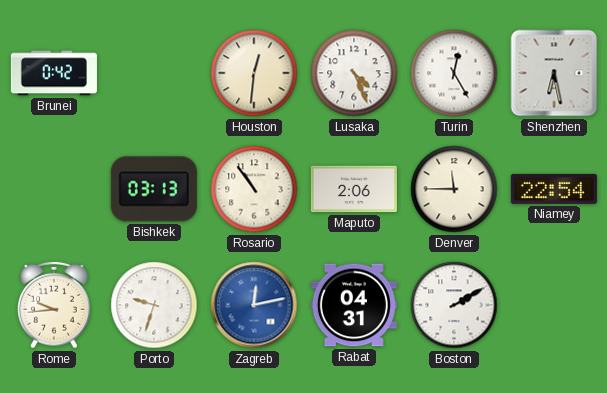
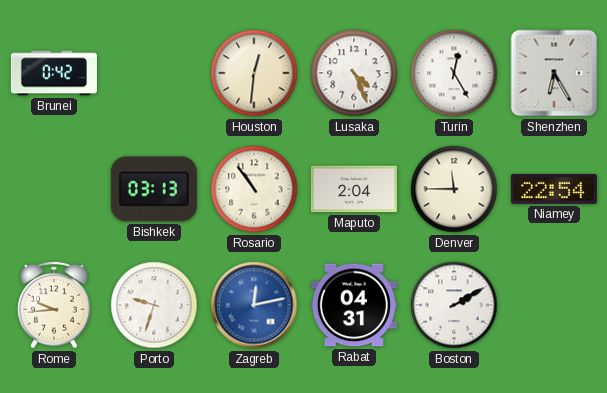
Shenzhen: 6:28 -> 6:25
Maputo: 2:06 -> 2:04
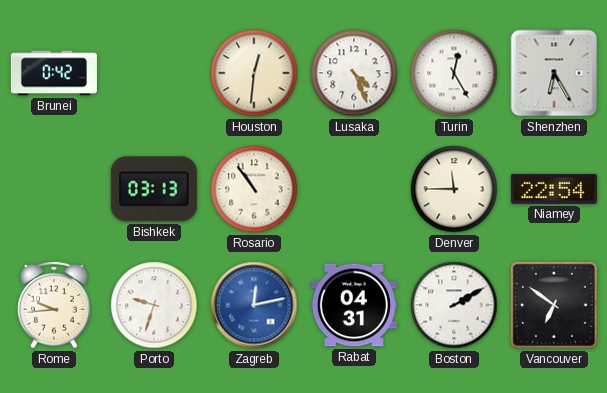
Maputo: 2:04 -> none
Vancouver: none -> 6:51
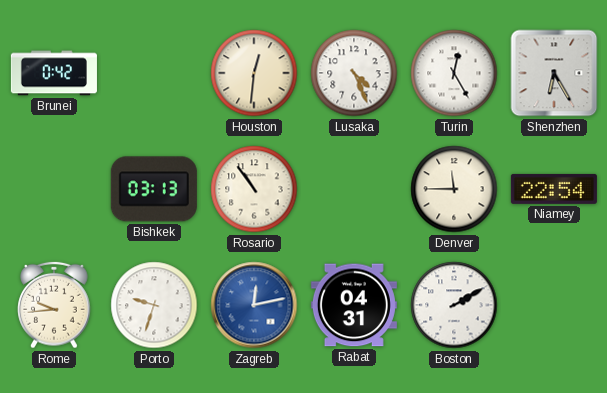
Vancouver: 6:51 -> none
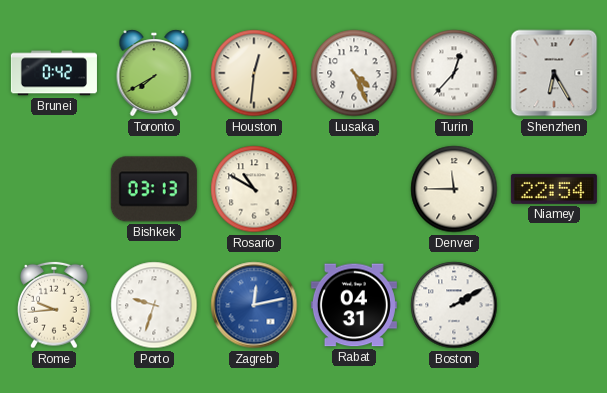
Toronto: none -> 7:40
Turin: 12:25 -> 12:37
Rosario: 10:54 -> 10:50
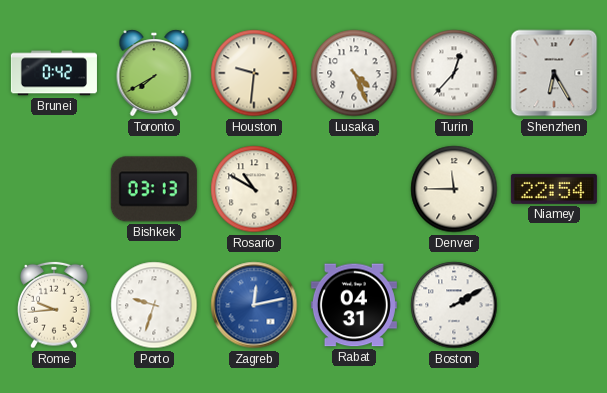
Houston: 12:31 -> 9:31
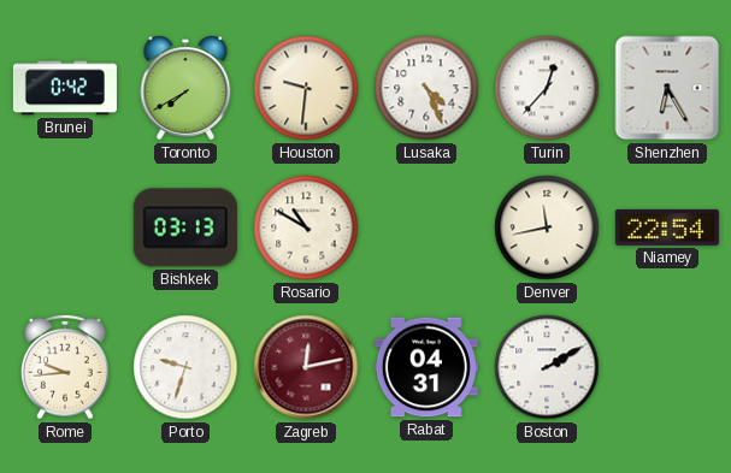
Denver: 11:45 -> 11:43
Zagreb dial: blue -> burgundy
